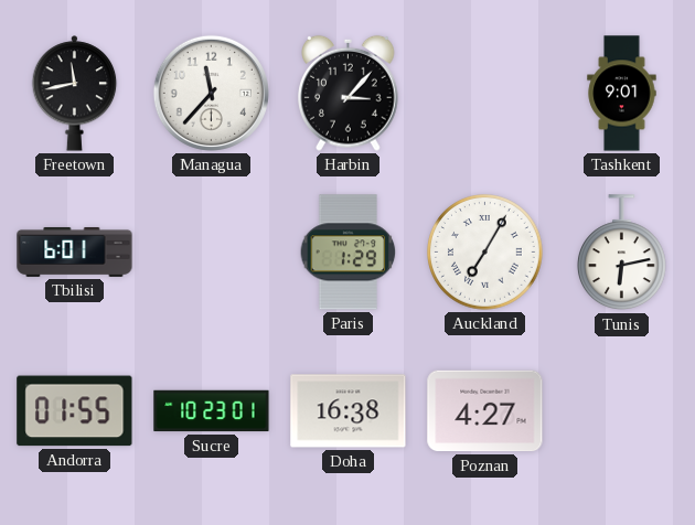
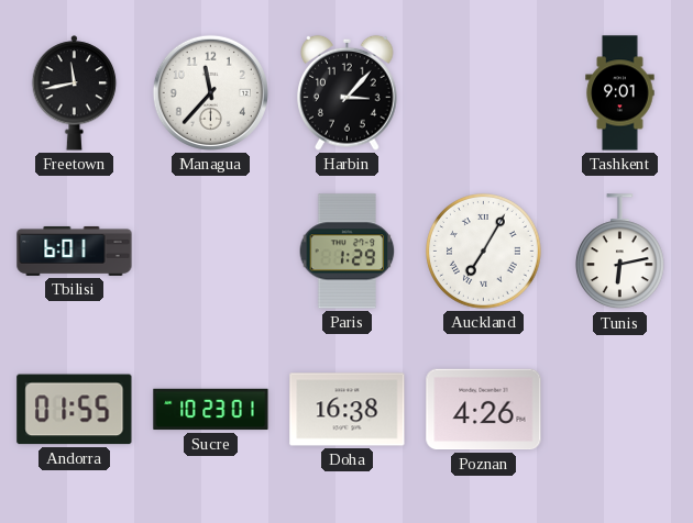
Poznan: 4:27 -> 4:26
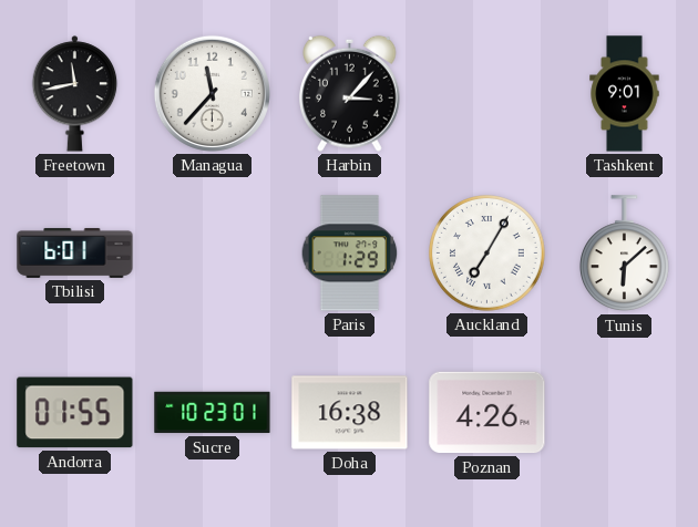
Tunis: 6:13 -> 6:08
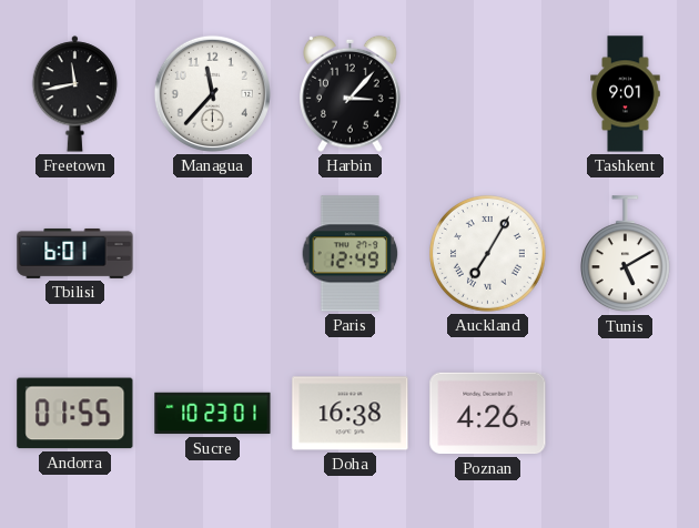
Paris: 1:29 -> 12:49
Tunis: 6:08 -> 5:10
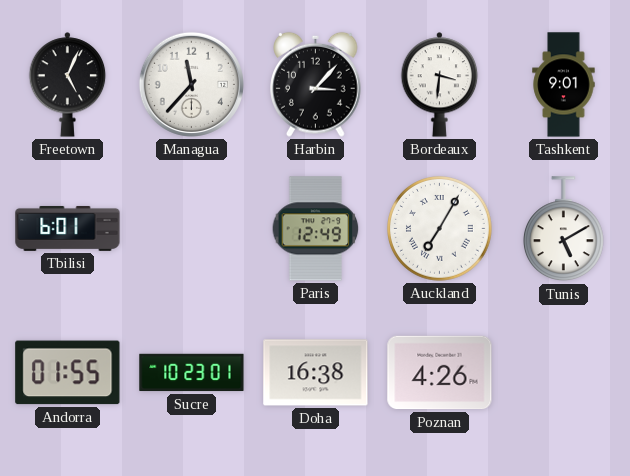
Freetown: 11:43 -> 5:04
Bordeaux: none -> 3:31
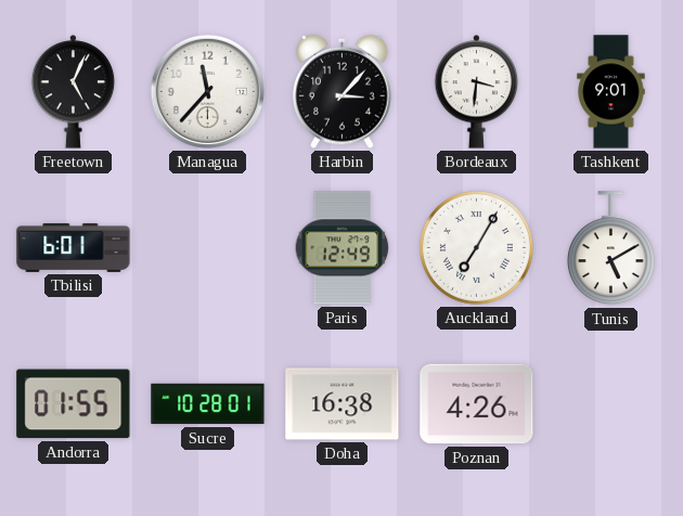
Sucre: 10:23 -> 10:28
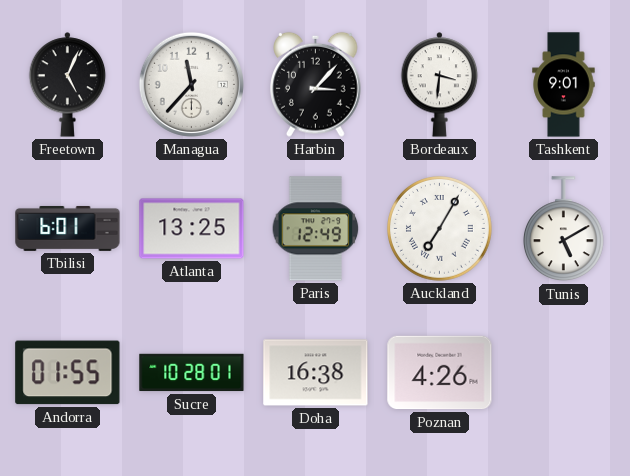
Atlanta: none -> 13:25
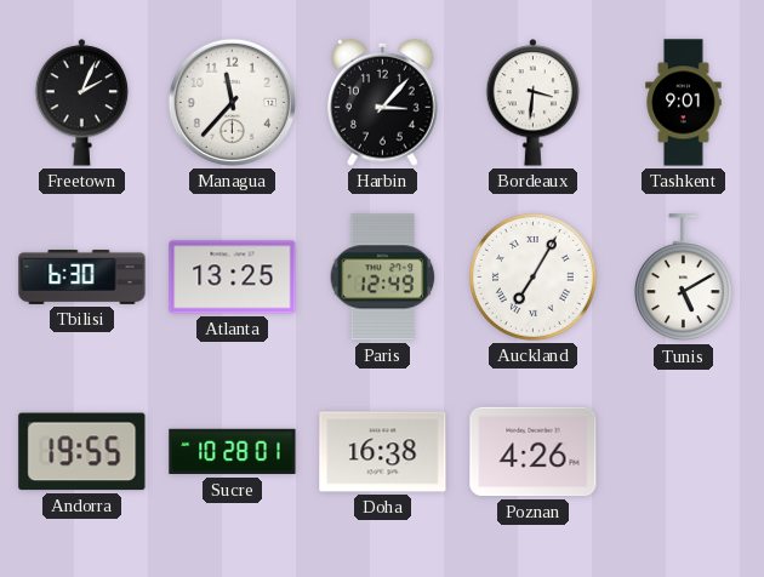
Freetown: 5:04 -> 2:04
Tbilisi: 6:01 -> 6:30
Andorra: 01:55 -> 19:55
